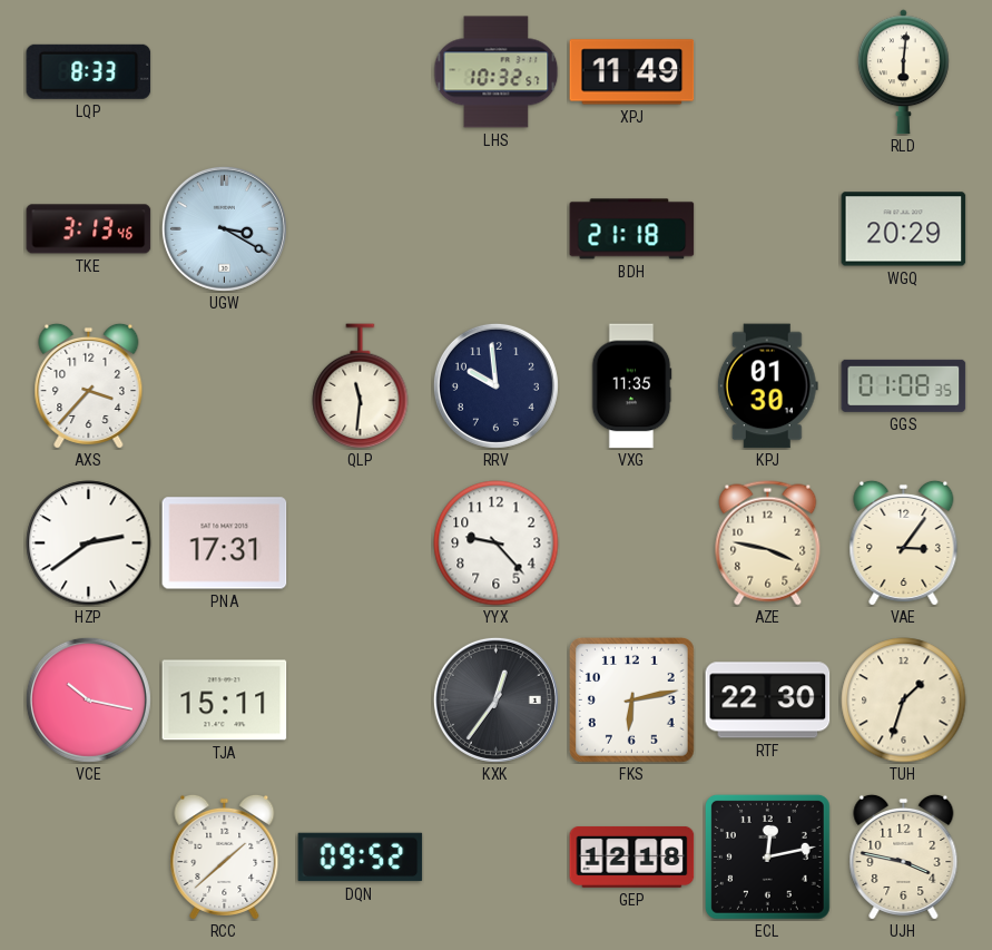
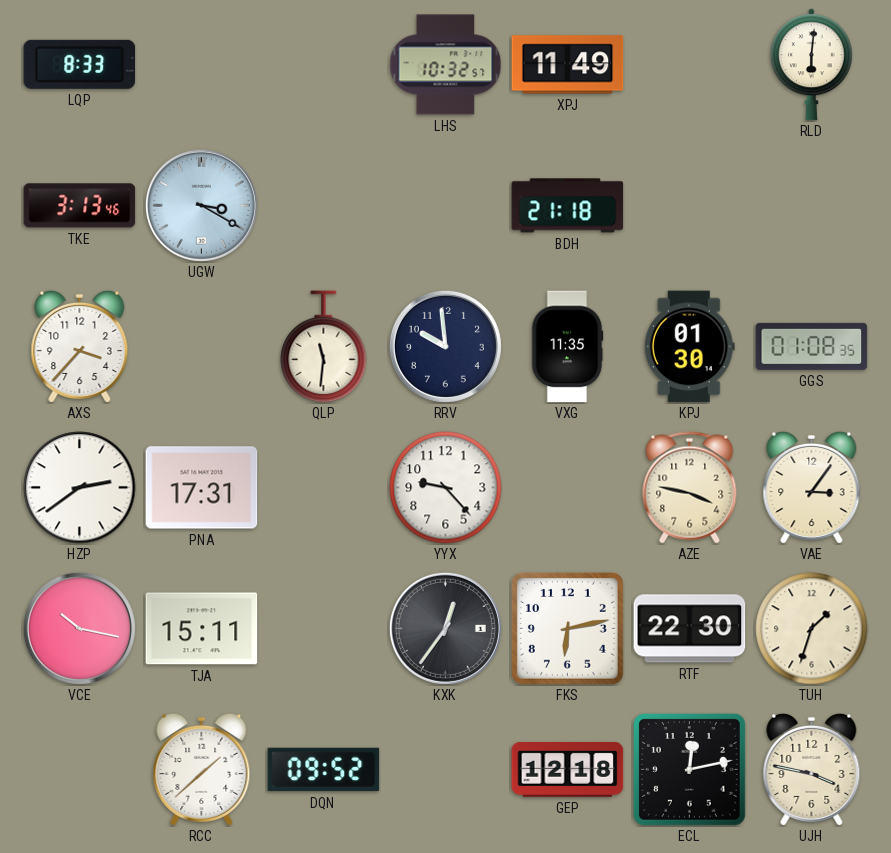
WGQ: 20:29 -> none
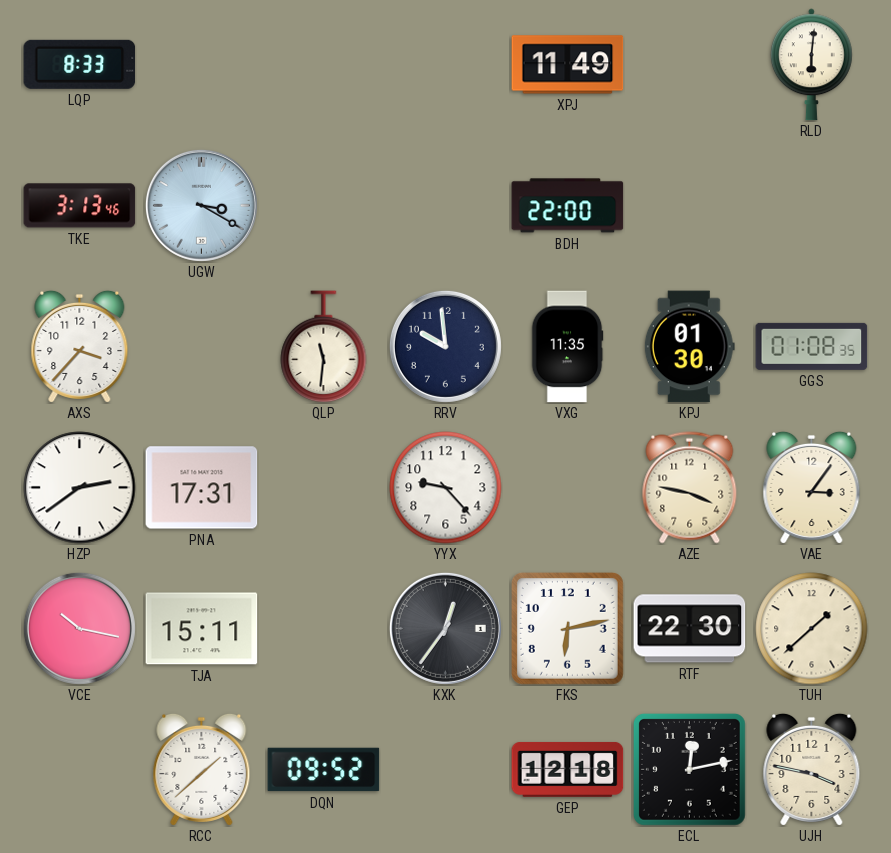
LHS: 10:32 -> none
BDH: 21:18 -> 22:00
TUH: 1:33 -> 1:38
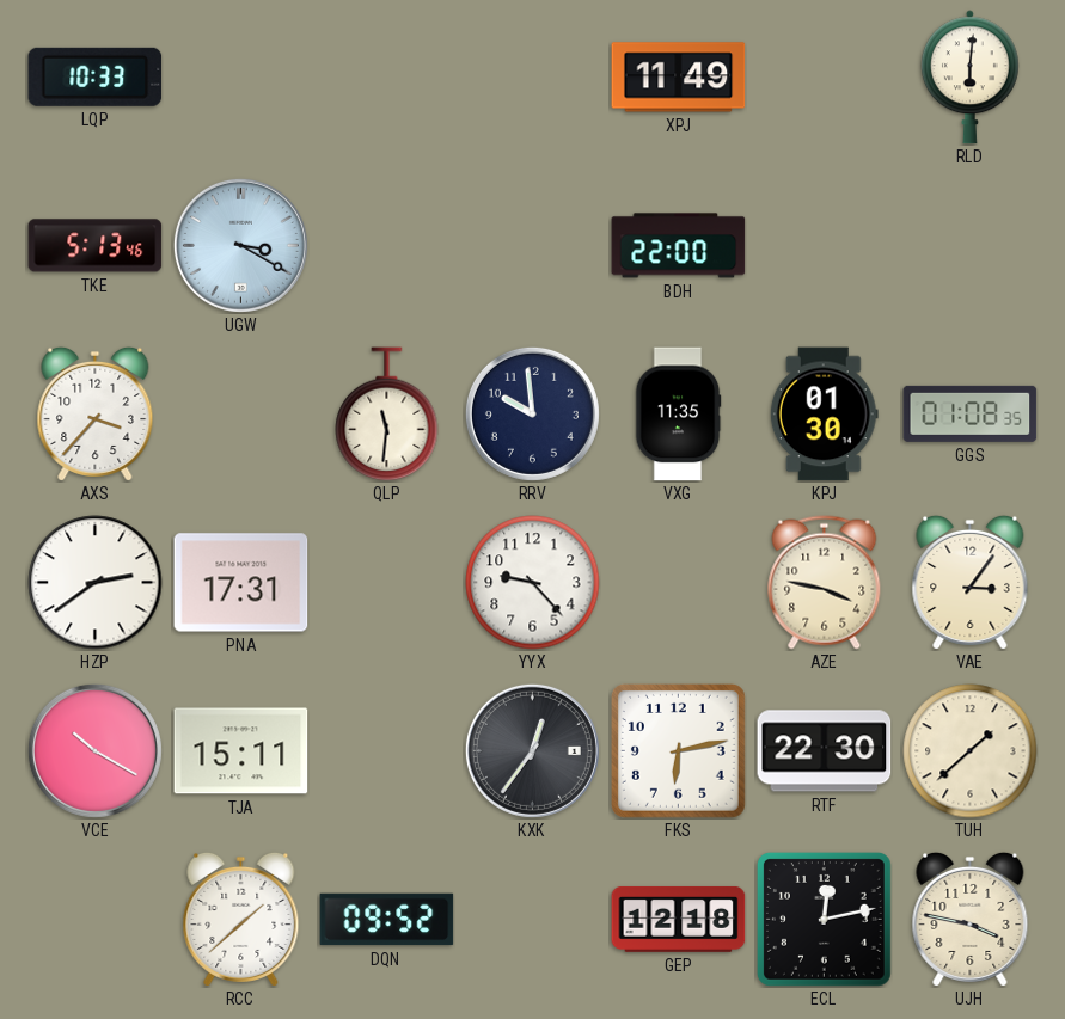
LQP: 8:33 -> 10:33
TKE: 3:13 -> 5:13
VCE: 10:17 -> 10:20
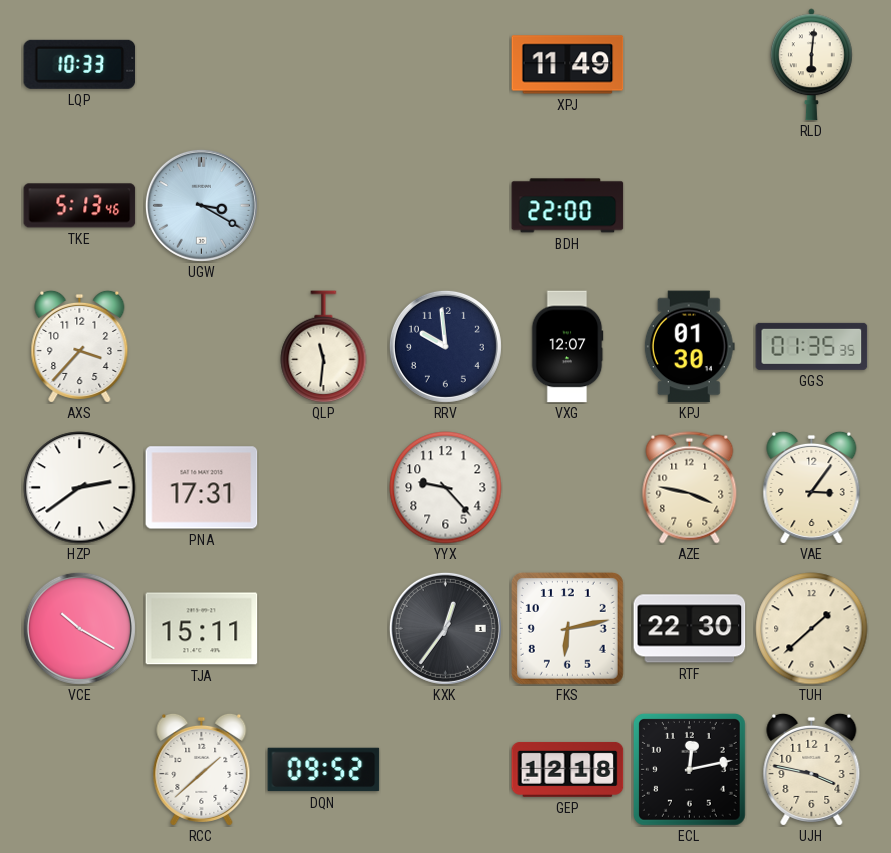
VXG: 11:35 -> 12:07
GGS: 01:08 -> 01:35
